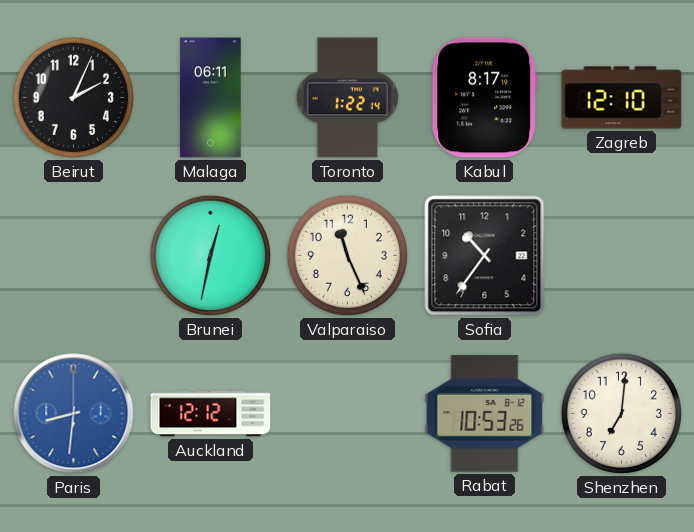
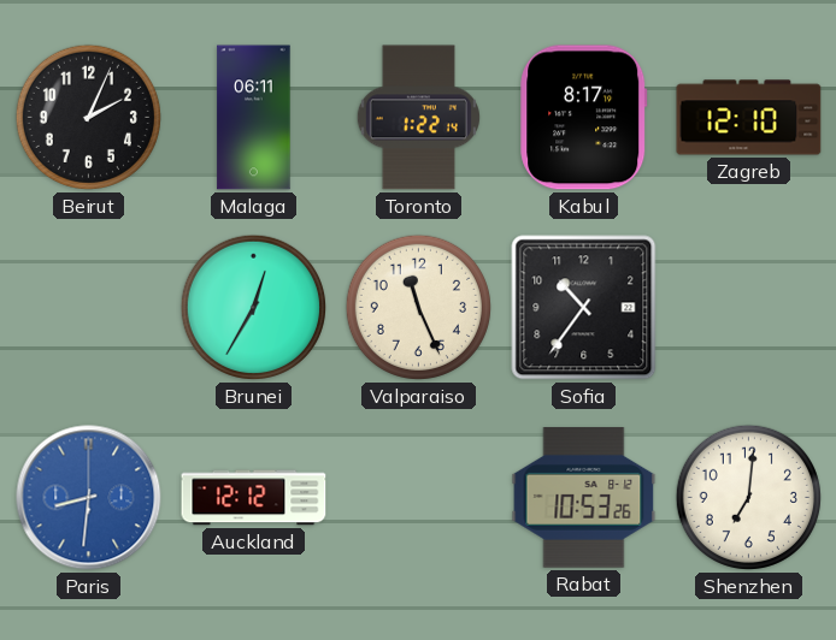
Brunei: 12:32 -> 12:35
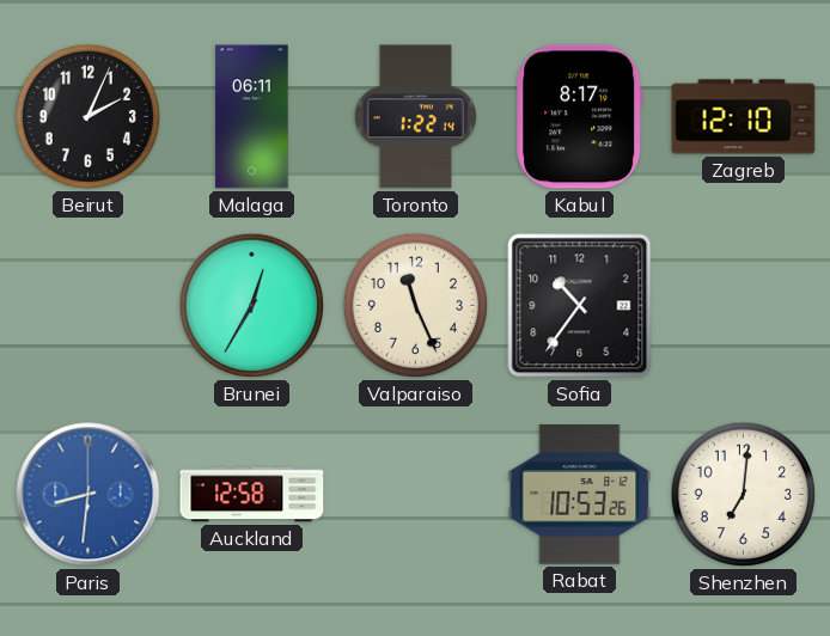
Auckland: 12:12 -> 12:58
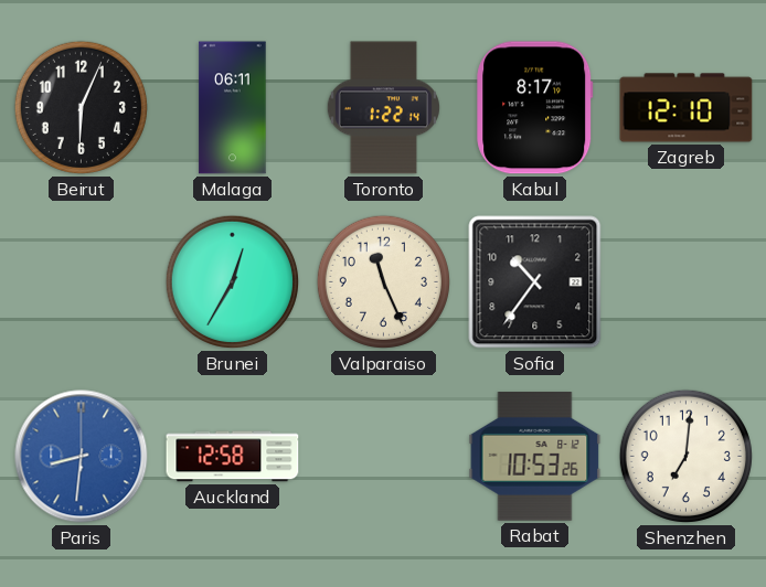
Beirut: 2:04 -> 6:04
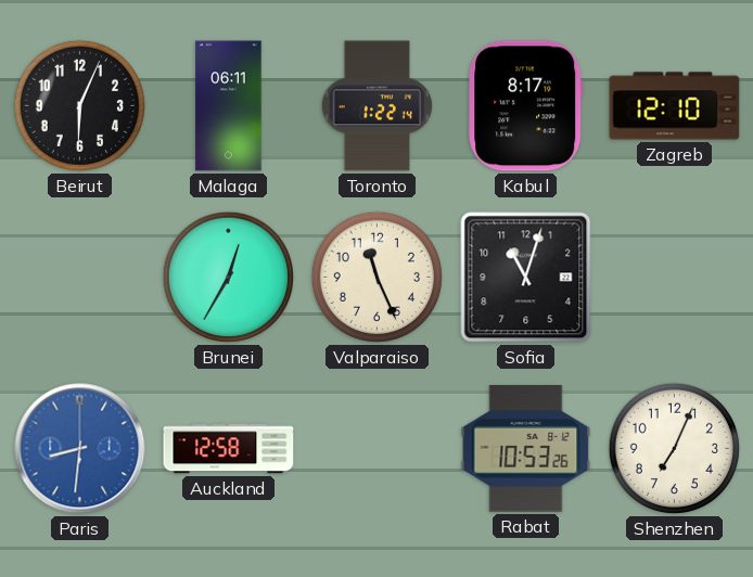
Sofia: 10:36 -> 11:03
Shenzhen: 7:01 -> 7:04
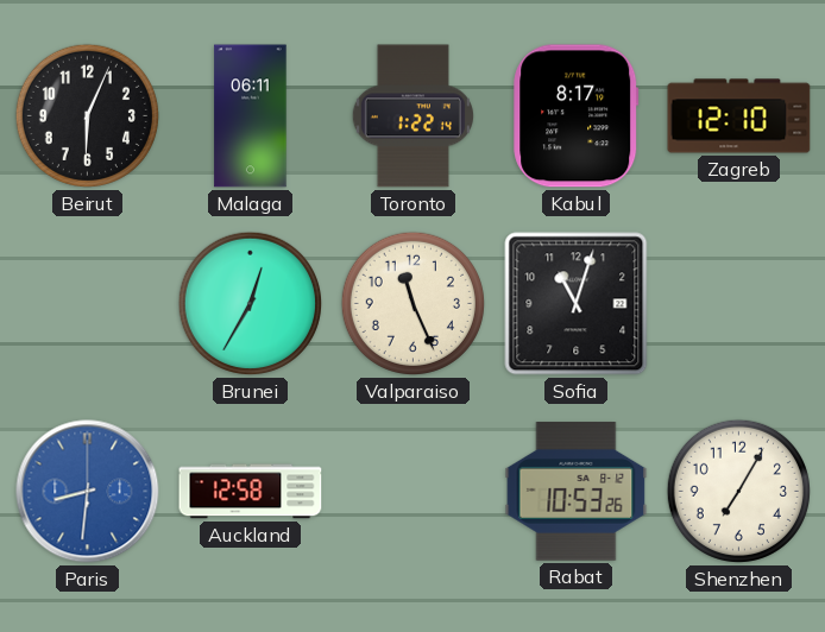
Shenzhen: 7:04 -> 7:05
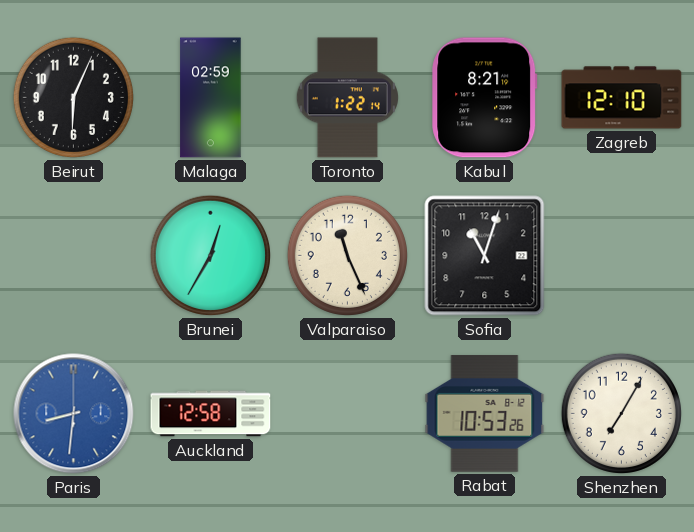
Malaga: 06:11 -> 02:59
Kabul: 8:17 -> 8:21
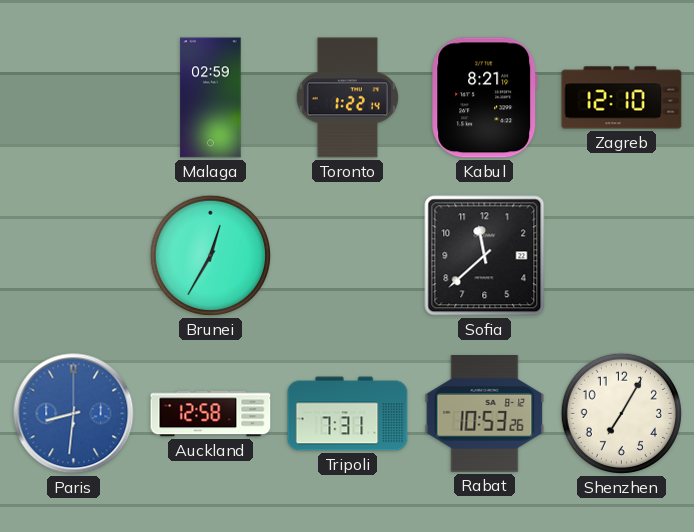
Beirut: 6:04 -> none
Valparaiso: 11:26 -> none
Sofia: 11:03 -> 11:38
Tripoli: none -> 7:31
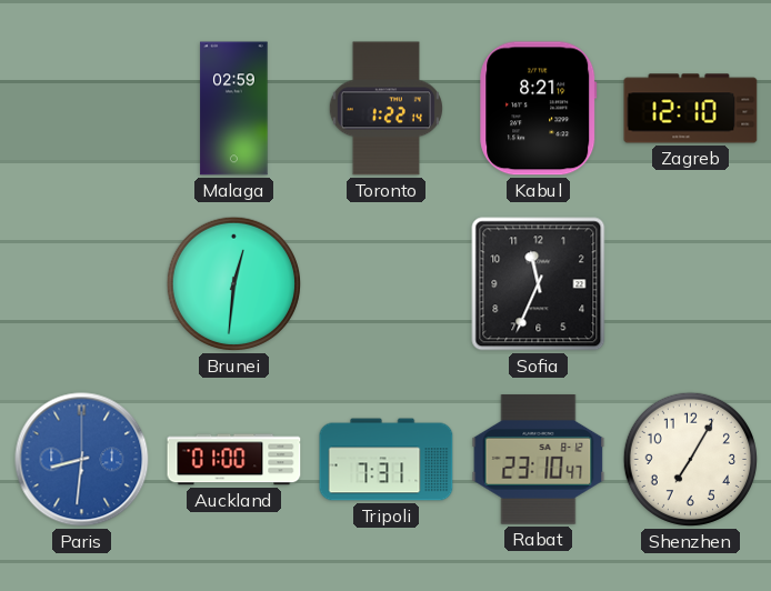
Brunei: 12:35 -> 12:31
Sofia: 11:38 -> 11:34
Auckland: 12:58 -> 01:00
Rabat: 10:53 -> 23:10
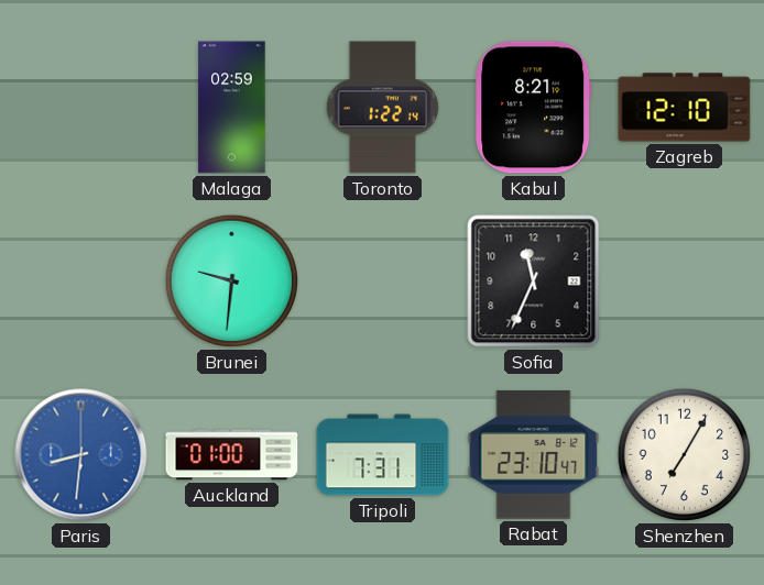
Brunei: 12:31 -> 9:31
